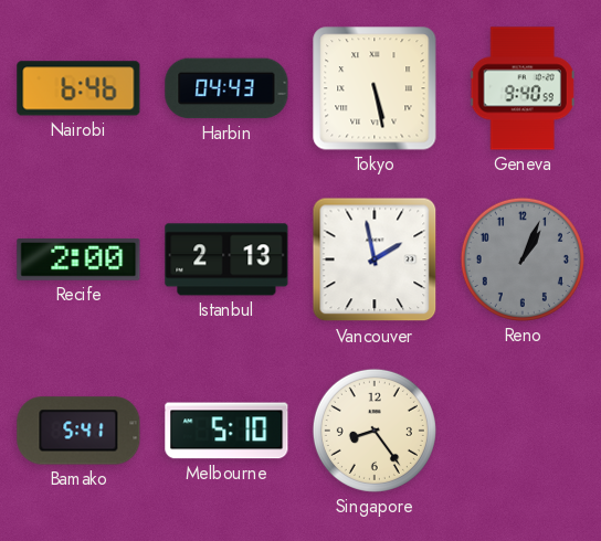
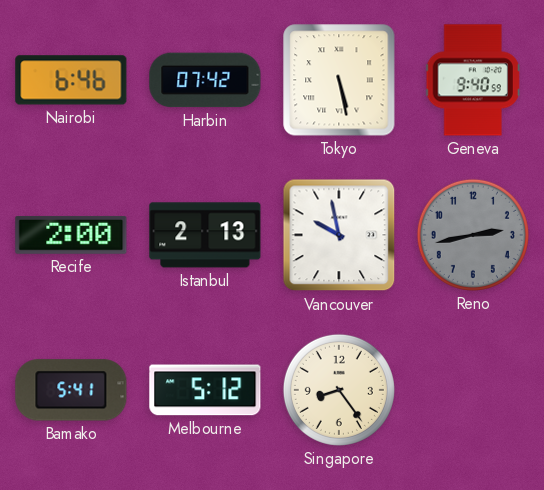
Harbin: 04:43 -> 07:42
Vancouver: 1:58 -> 9:58
Reno: 1:04 -> 2:43
Melbourne: 5:10 -> 5:12
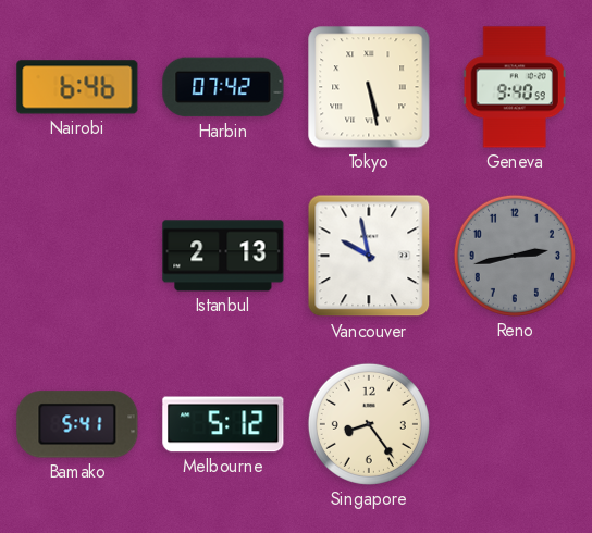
Recife: 2:00 -> none
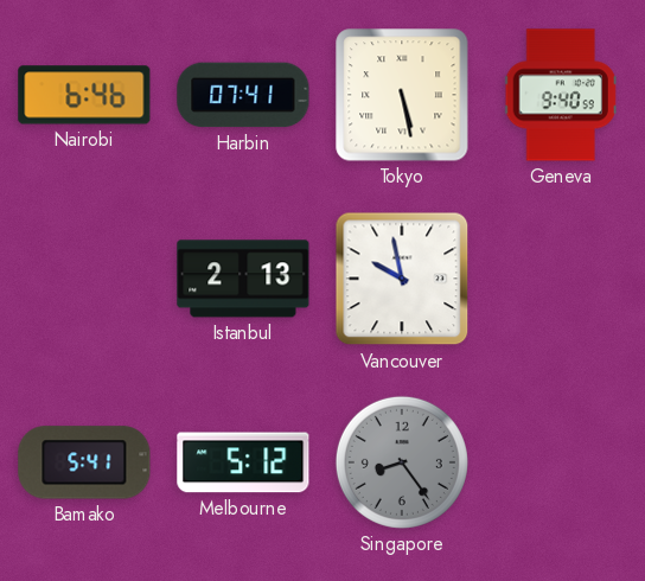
Harbin: 07:42 -> 07:41
Reno: 2:43 -> none
Singapore dial: cream -> grey
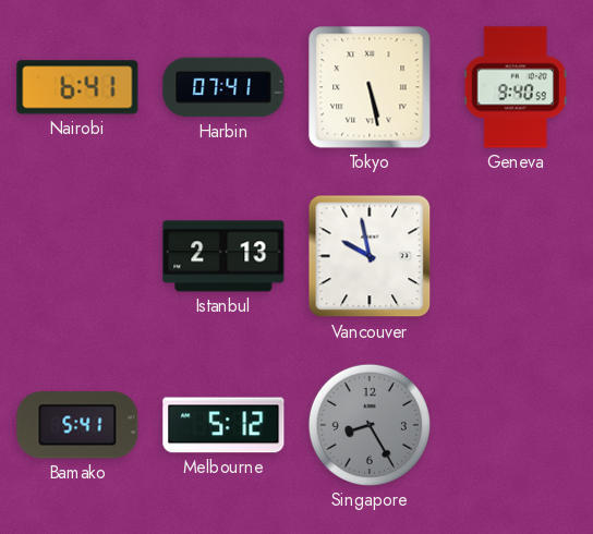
Nairobi: 6:46 -> 6:41
Singapore: 8:24 -> 8:25
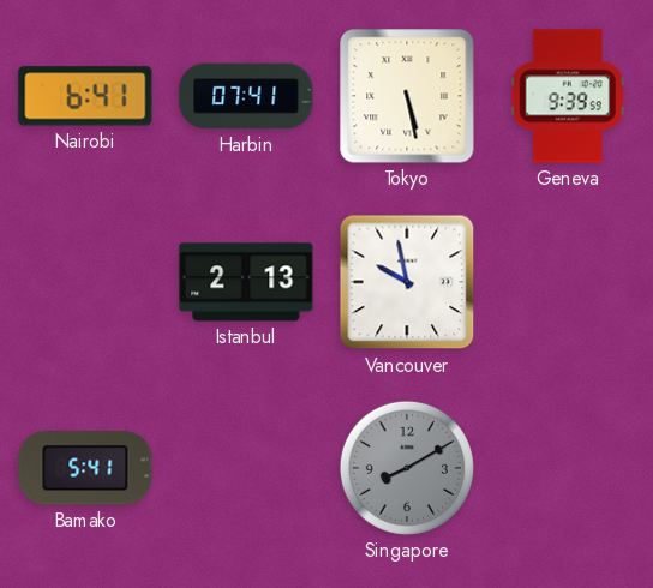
Geneva: 9:40 -> 9:39
Melbourne: 5:12 -> none
Singapore: 8:25 -> 8:10
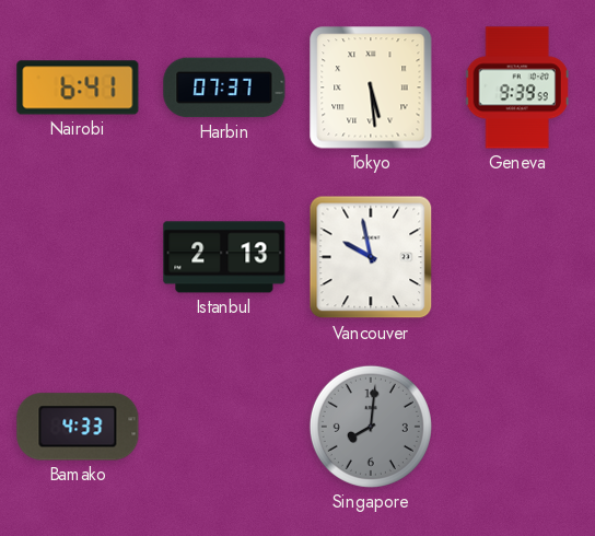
Harbin: 07:41 -> 07:37
Tokyo: 5:28 -> 5:29
Bamako: 5:41 -> 4:33
Singapore: 8:10 -> 8:01
